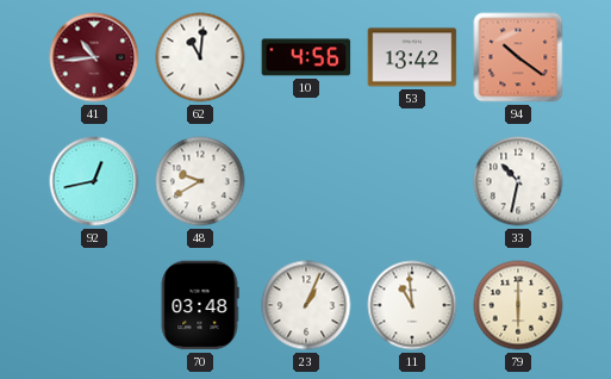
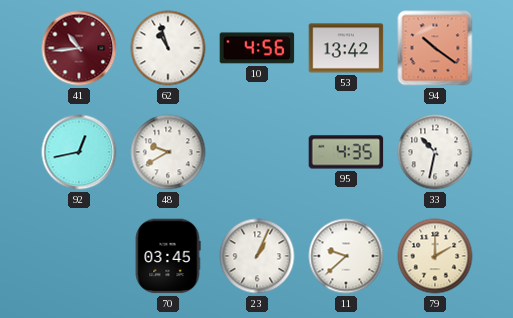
62: 11:01 -> 10:57
95: none -> 4:35
70: 03:48 -> 03:45
11: 10:59 -> 9:38
79: 6:00 -> 2:00
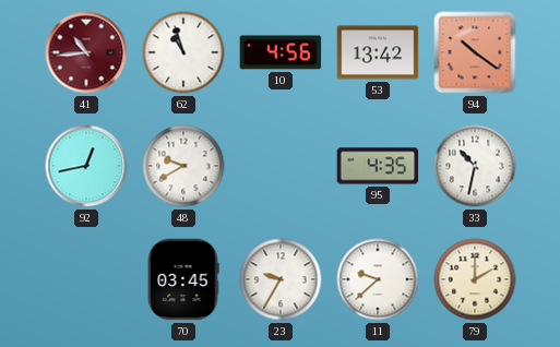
23: 1:04 -> 9:35
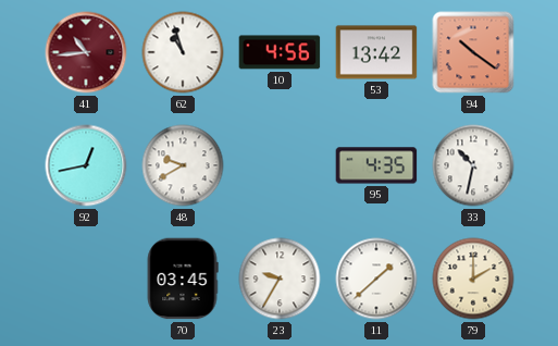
11: 9:38 -> 1:38
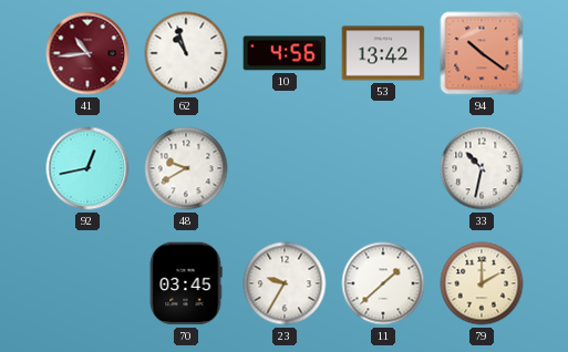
95: 4:35 -> none
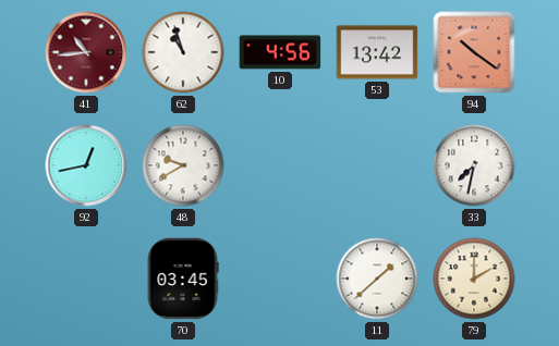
33: 10:32 -> 7:32
23: 9:35 -> none
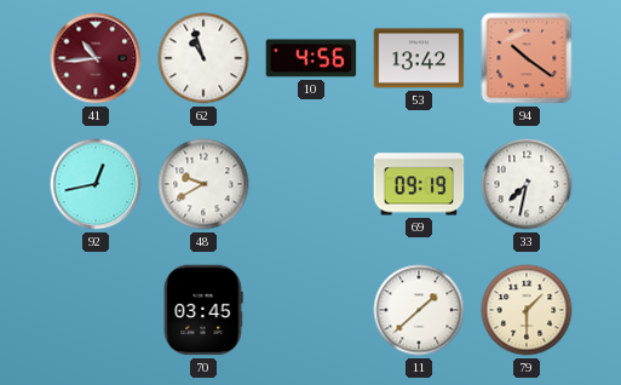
69: none -> 09:19
79: 2:00 -> 1:30
